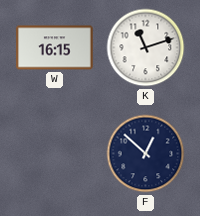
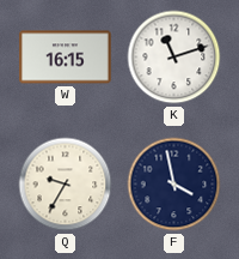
Q: none -> 9:35
F: 12:52 -> 3:58
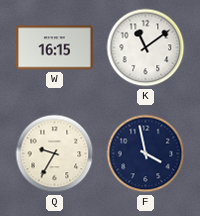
K: 11:12 -> 11:09
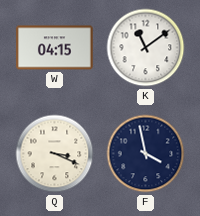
W: 16:15 -> 04:15
Q: 9:35 -> 3:19
